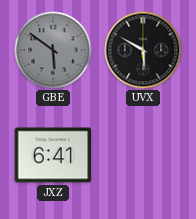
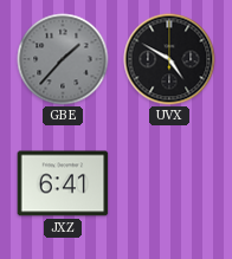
GBE: 5:51 -> 1:37
UVX: 5:50 -> 4:50
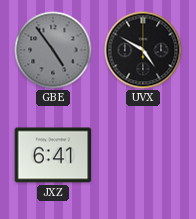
GBE: 1:37 -> 4:54
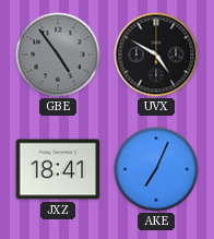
JXZ: 6:41 -> 18:41
AKE: none -> 7:04
